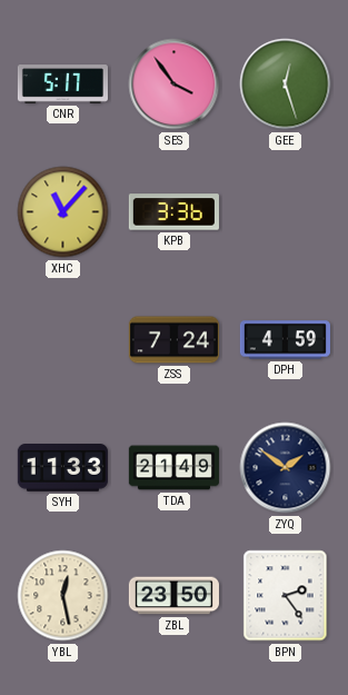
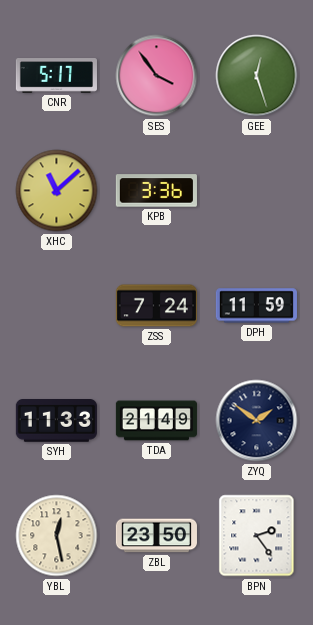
XHC: 11:07 -> 11:08
DPH: 4:59 -> 11:59
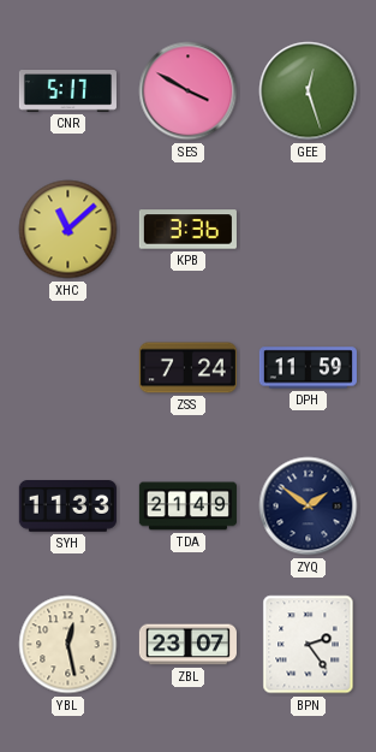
SES: 3:54 -> 3:50
ZBL: 23:50 -> 23:07
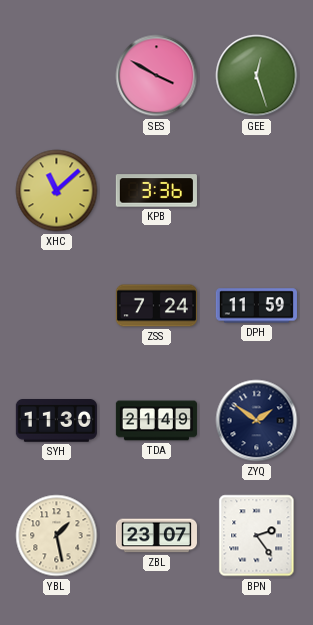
CNR: 5:17 -> none
SYH: 11:33 -> 11:30
YBL: 12:28 -> 1:28
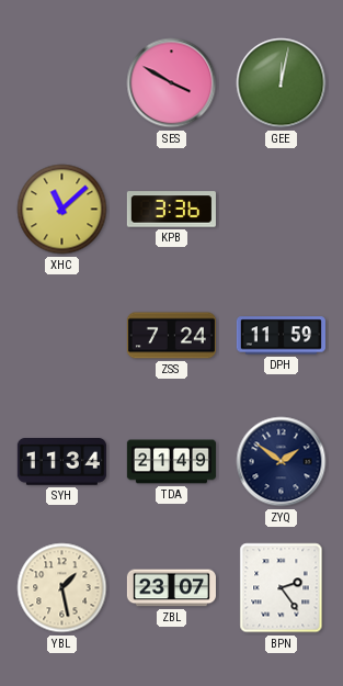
GEE: 12:27 -> 12:02
SYH: 11:30 -> 11:34
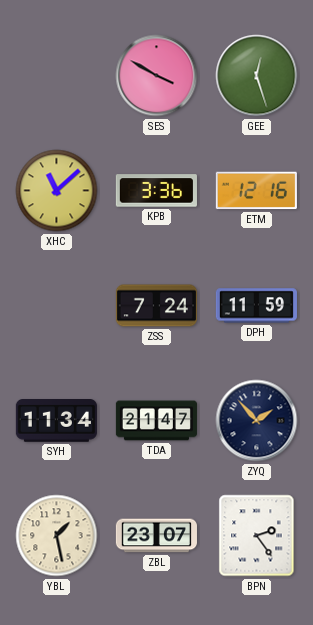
GEE: 12:02 -> 12:27
ETM: none -> 12:16
TDA: 21:49 -> 21:47
ZYQ: 1:51 -> 1:53
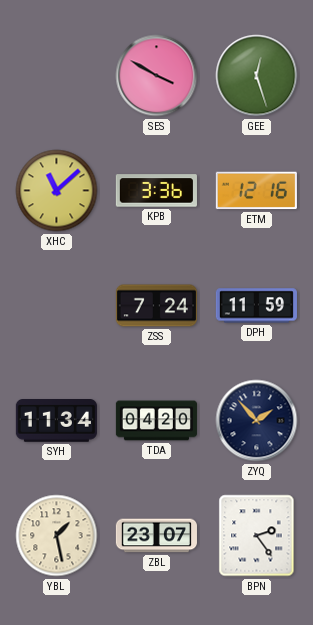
TDA: 21:47 -> 04:20
